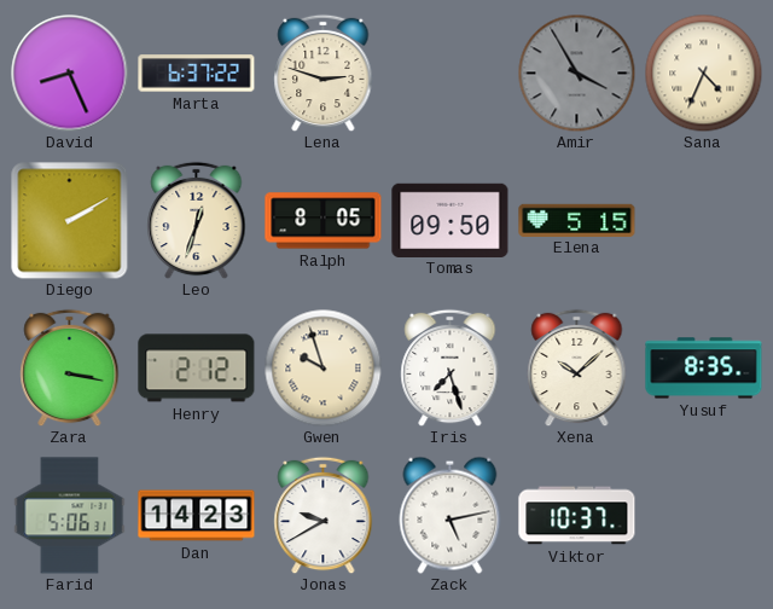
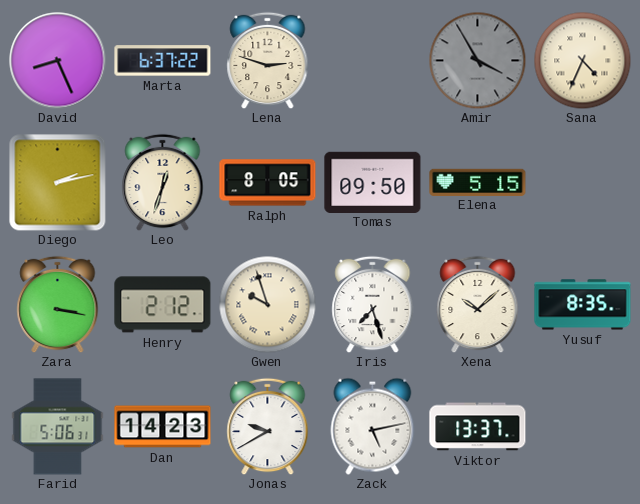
Diego: 2:10 -> 2:13
Viktor: 10:37 -> 13:37
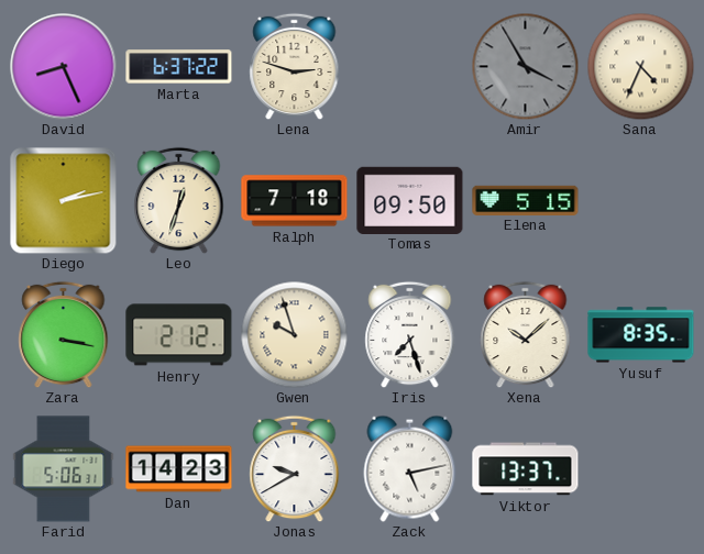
Ralph: 8:05 -> 7:18
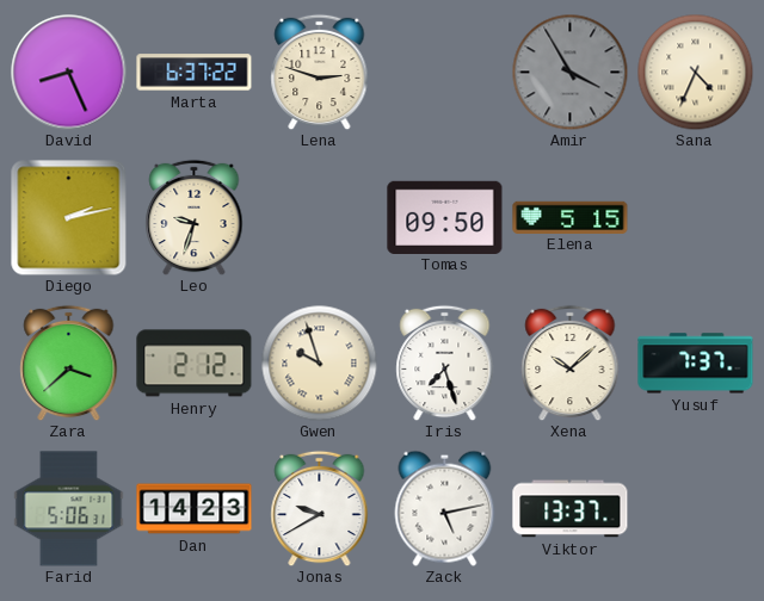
Leo: 12:33 -> 9:33
Ralph: 7:18 -> none
Zara: 3:17 -> 3:38
Yusuf: 8:35 -> 7:37
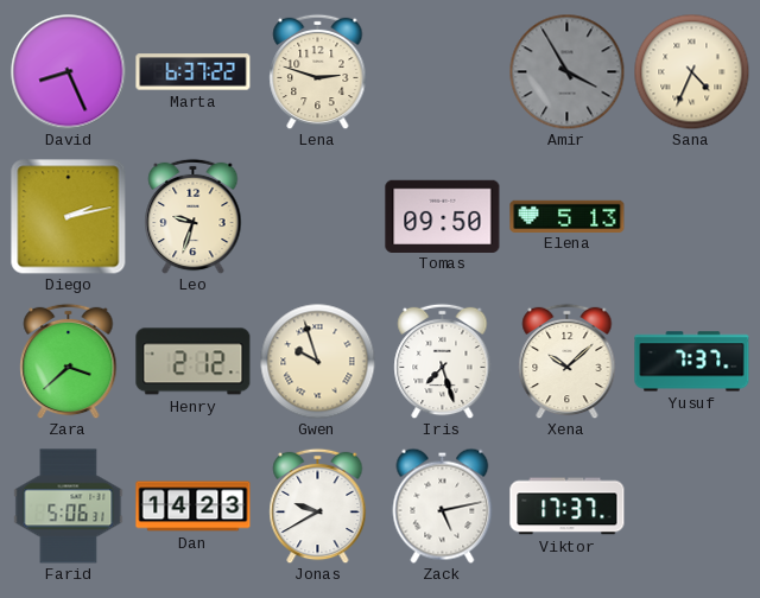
Elena: 5:15 -> 5:13
Viktor: 13:37 -> 17:37
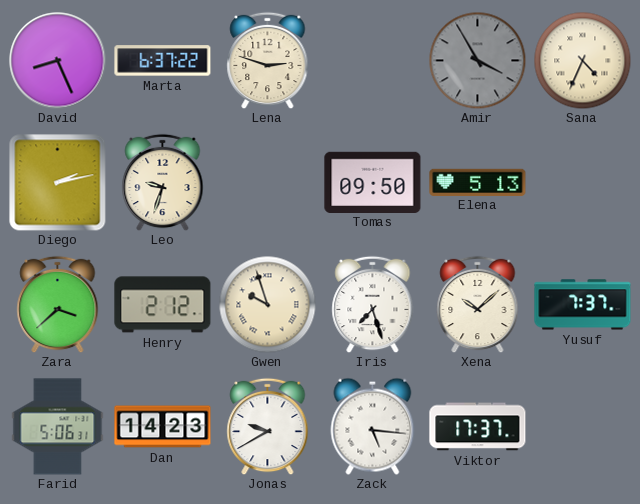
Zack: 5:13 -> 5:16
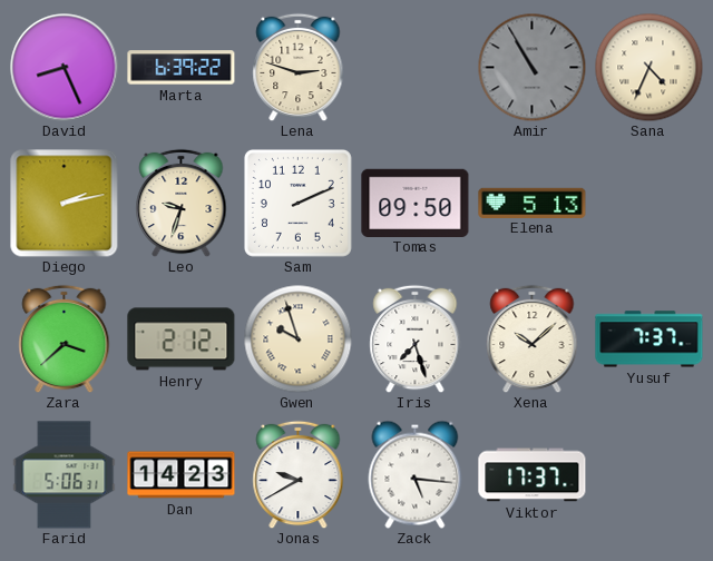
Marta: 6:37 -> 6:39
Amir: 3:55 -> 10:55
Sam: none -> 2:11
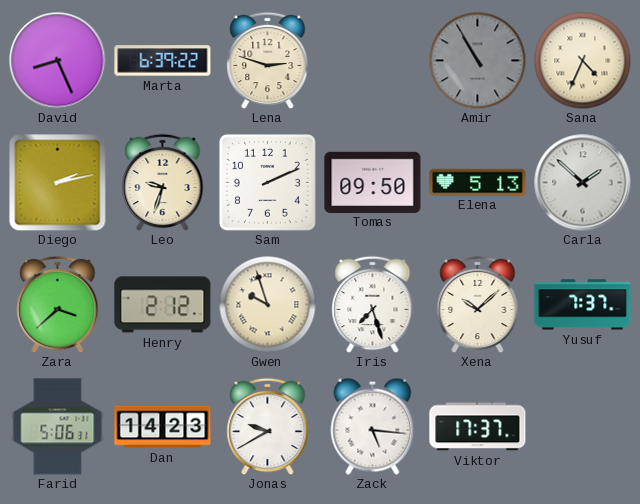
Carla: none -> 1:52
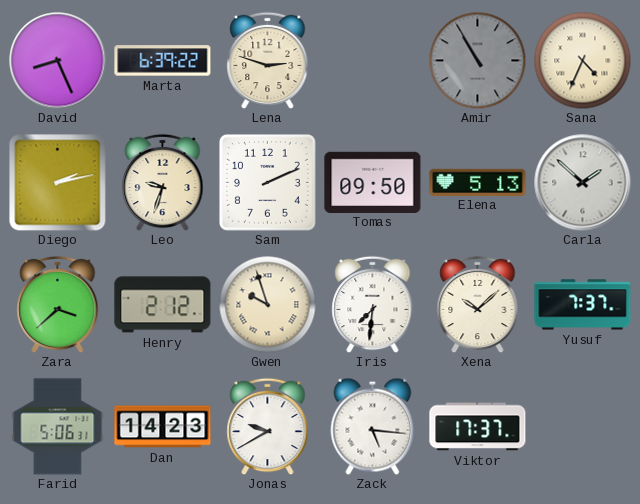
Iris: 7:27 -> 7:31
